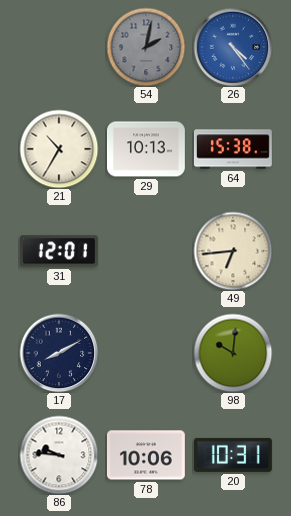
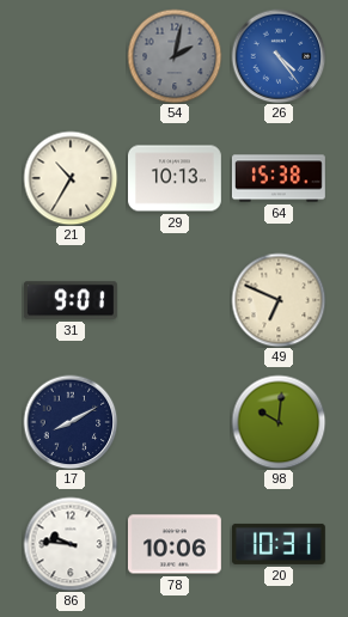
31: 12:01 -> 9:01
49: 6:44 -> 6:49
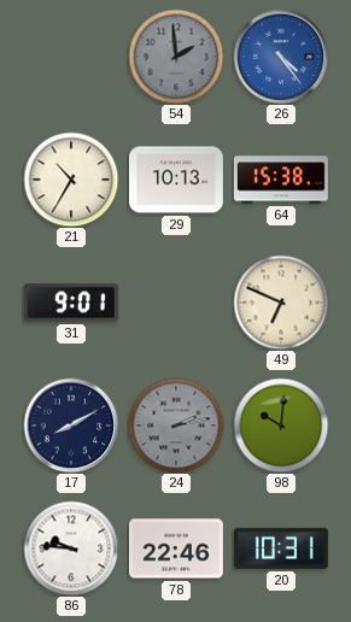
54: 2:02 -> 1:59
24: none -> 2:13
78: 10:06 -> 22:46
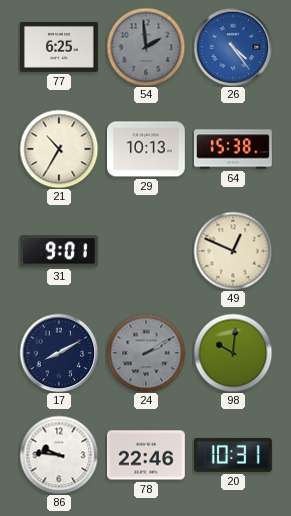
77: none -> 6:25
49: 6:49 -> 12:49
24: 2:13 -> 2:10
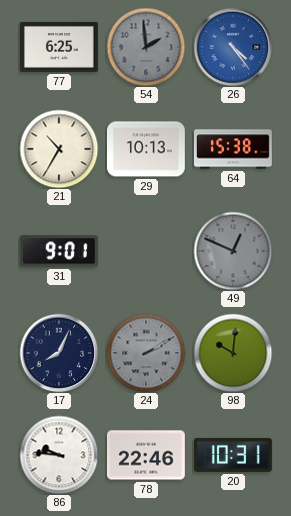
49 dial: cream -> grey
17: 8:10 -> 8:04
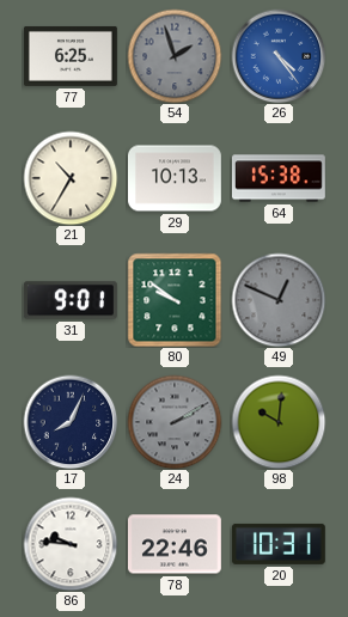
54: 1:59 -> 1:57
80: none -> 9:51
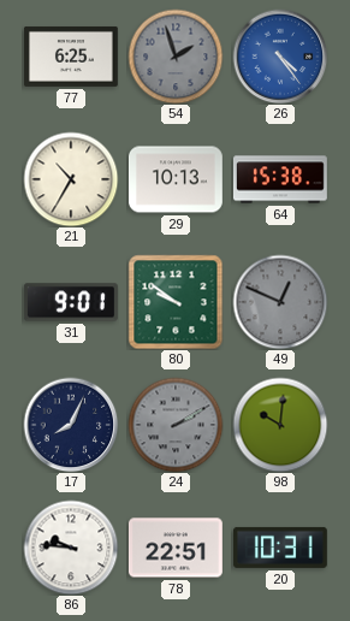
78: 22:46 -> 22:51
